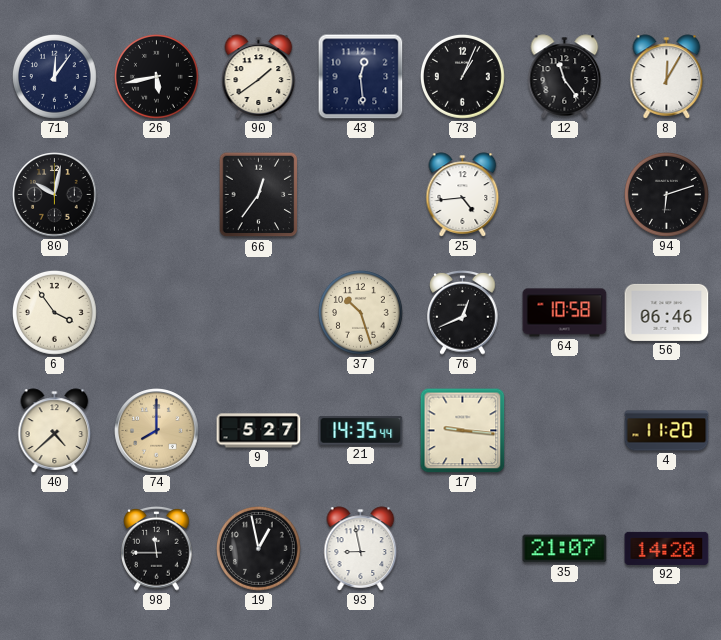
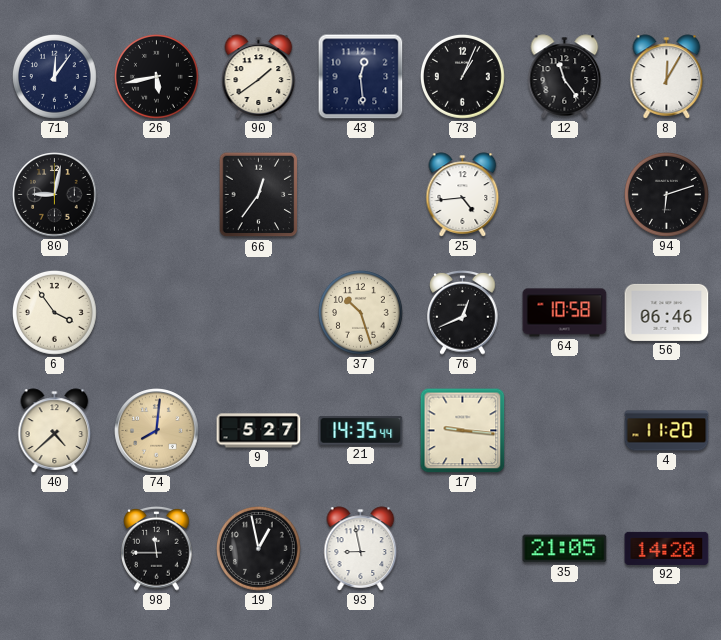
80: 10:02 -> 9:02
74: 8:00 -> 8:01
35: 21:07 -> 21:05
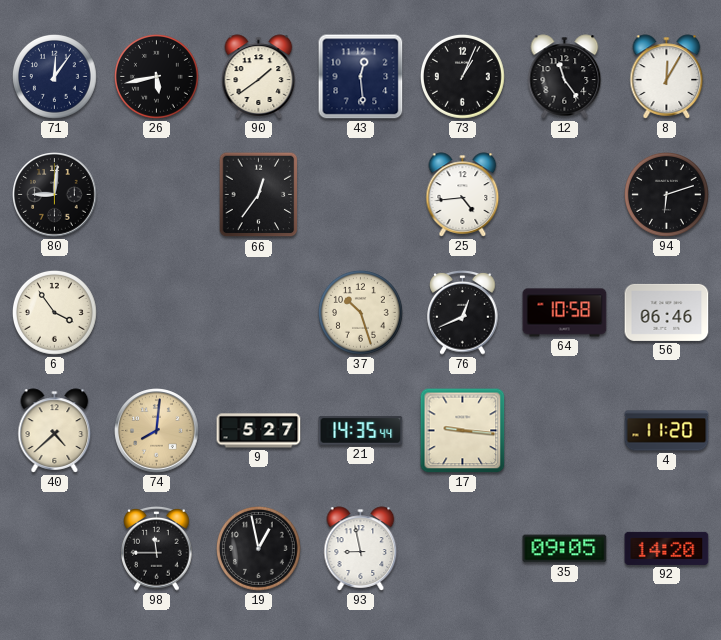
80: 9:02 -> 9:01
35: 21:05 -> 09:05
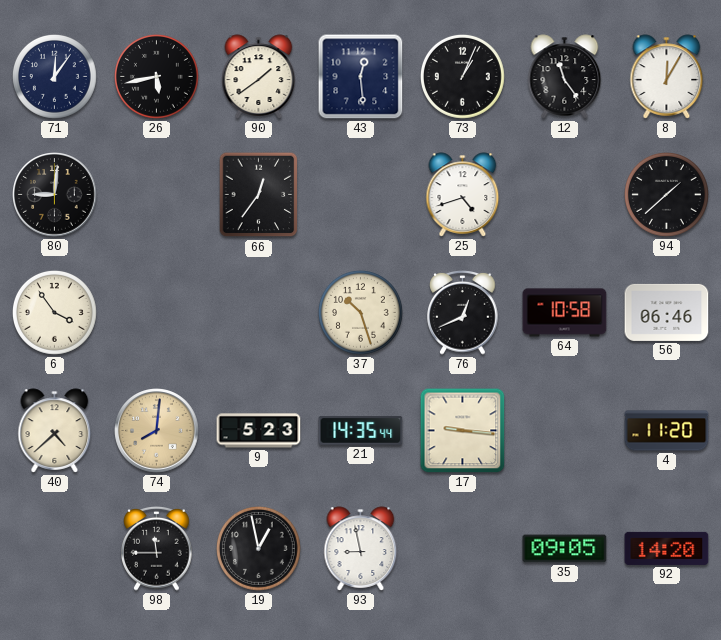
25: 4:44 -> 4:42
94: 6:12 -> 1:38
9: 5:27 -> 5:23
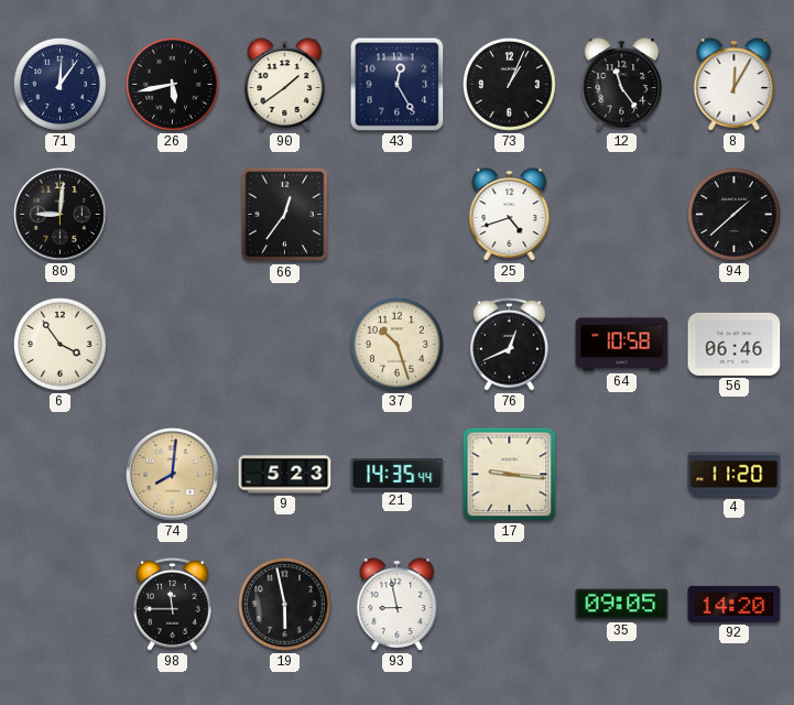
43: 12:29 -> 12:25
40: 4:38 -> none
19: 12:58 -> 5:58
